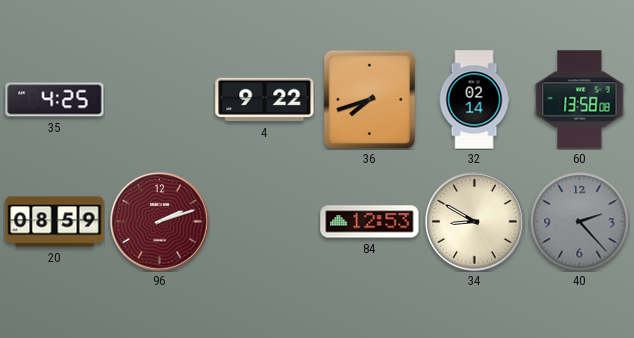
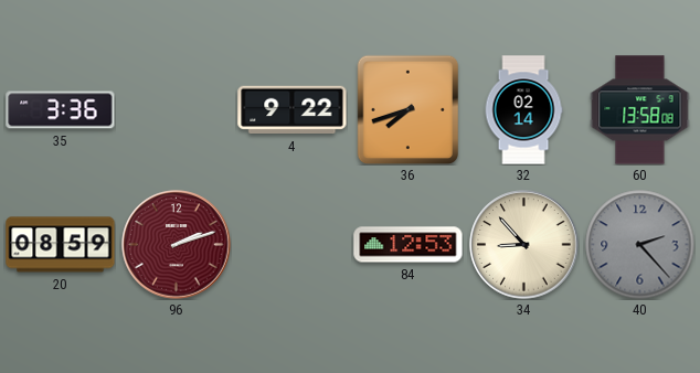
35: 4:25 -> 3:36
34: 8:50 -> 8:53
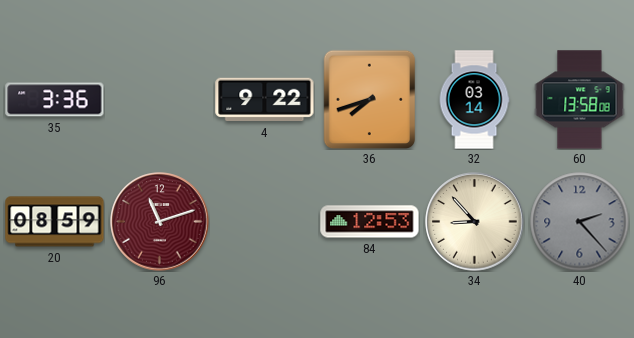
32: 02:14 -> 03:14
96: 2:12 -> 11:12
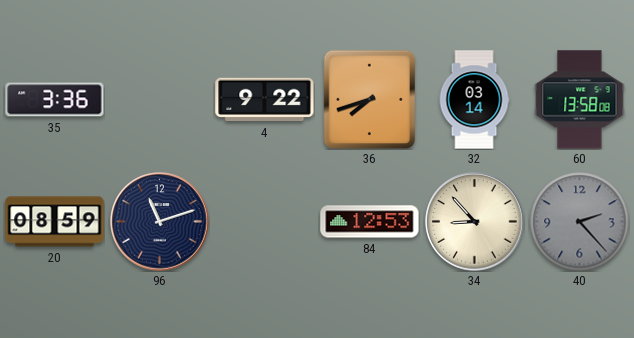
96 dial: burgundy -> navy
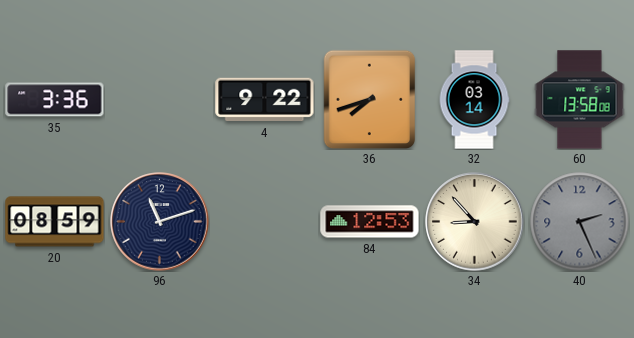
40: 2:23 -> 2:26
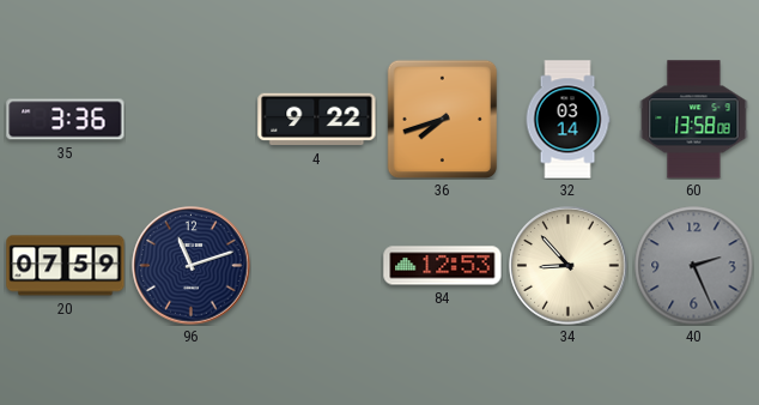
20: 08:59 -> 07:59
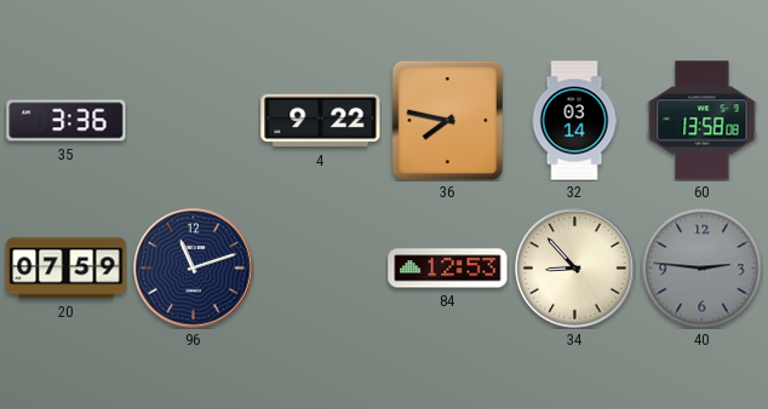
36: 7:42 -> 7:47
40: 2:26 -> 2:46
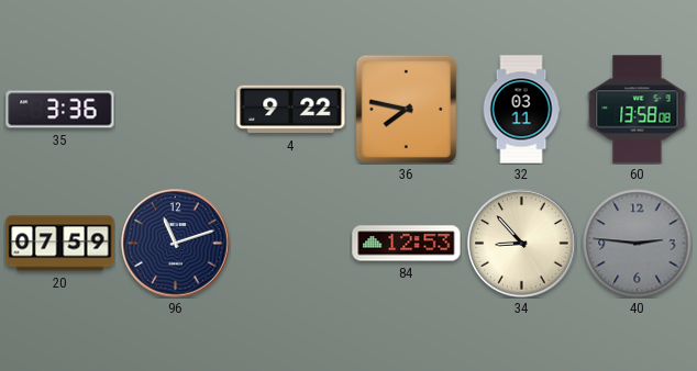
32: 03:14 -> 03:11
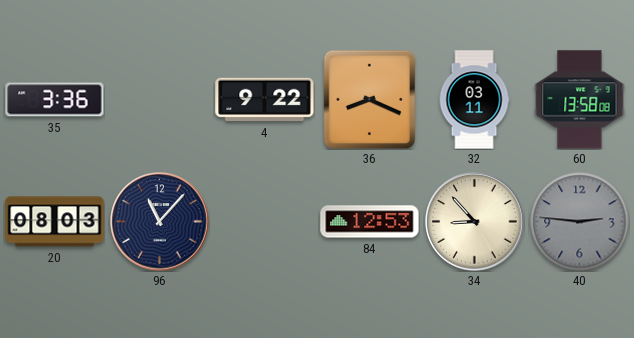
36: 7:47 -> 8:19
20: 07:59 -> 08:03
96: 11:12 -> 11:07
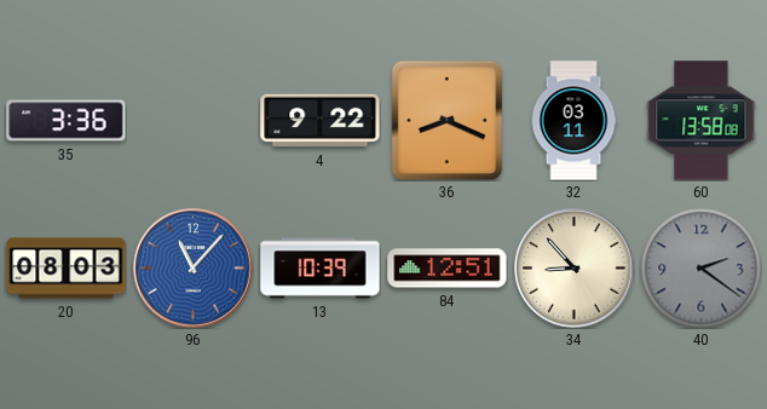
96 dial: navy -> blue
13: none -> 10:39
84: 12:53 -> 12:51
40: 2:46 -> 2:21
